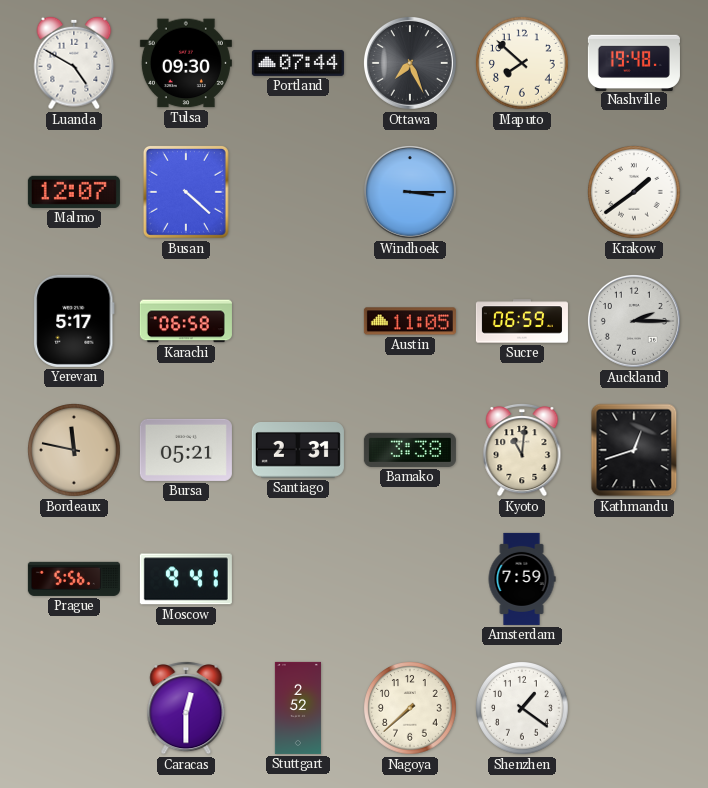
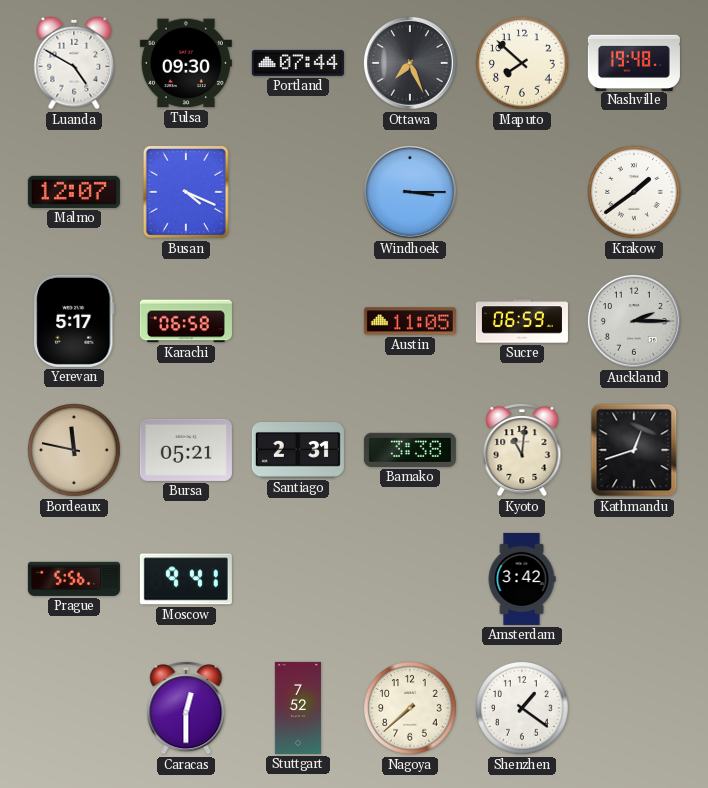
Busan: 4:22 -> 4:19
Amsterdam: 7:59 -> 3:42
Stuttgart: 2:52 -> 7:52
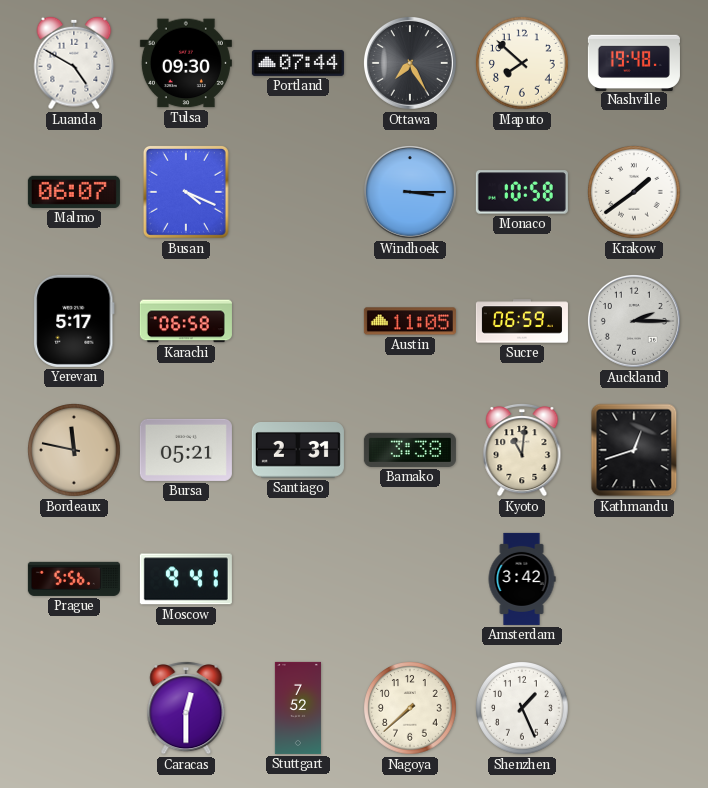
Ottawa: 7:26 -> 7:25
Malmo: 12:07 -> 06:07
Monaco: none -> 10:58
Shenzhen: 1:21 -> 1:26
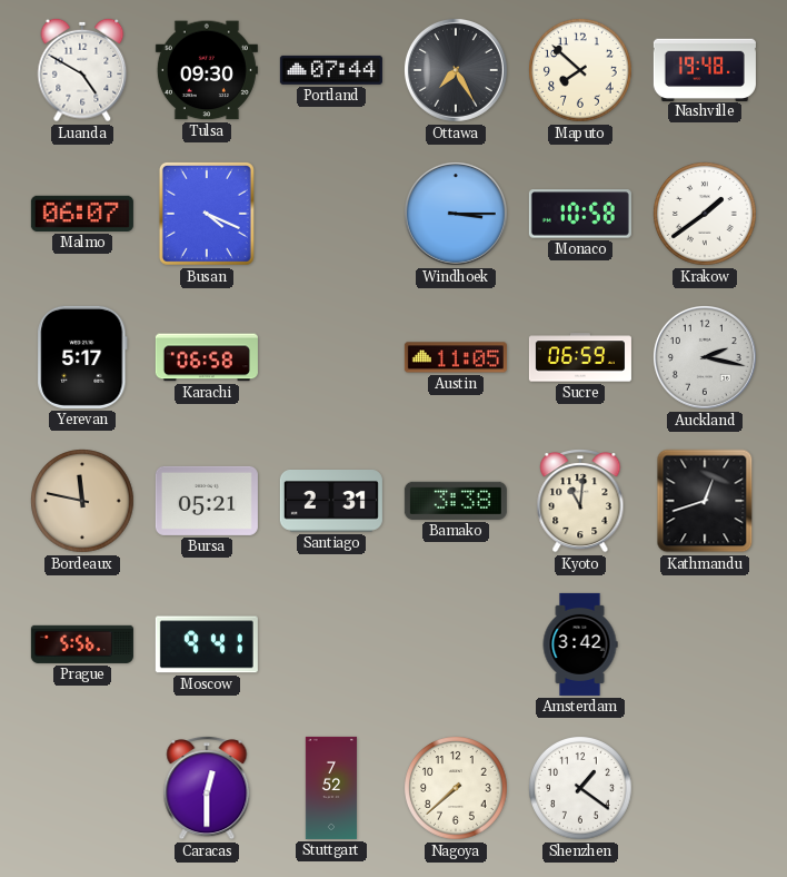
Auckland: 2:15 -> 2:17
Shenzhen: 1:26 -> 1:21
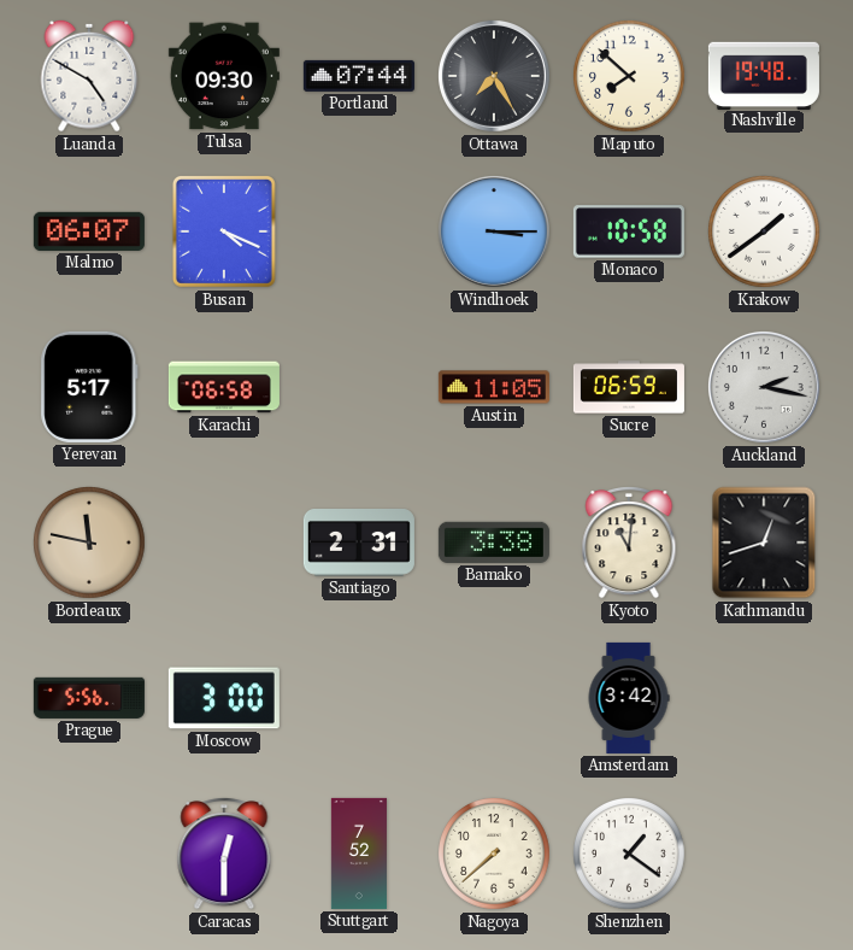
Bursa: 05:21 -> none
Moscow: 9:41 -> 3:00
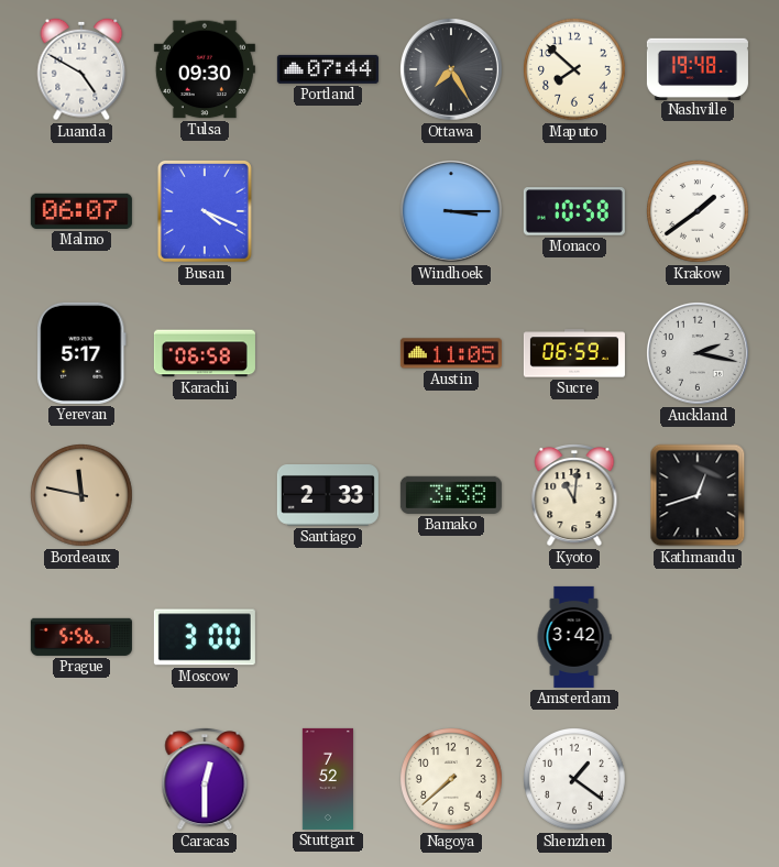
Santiago: 2:31 -> 2:33
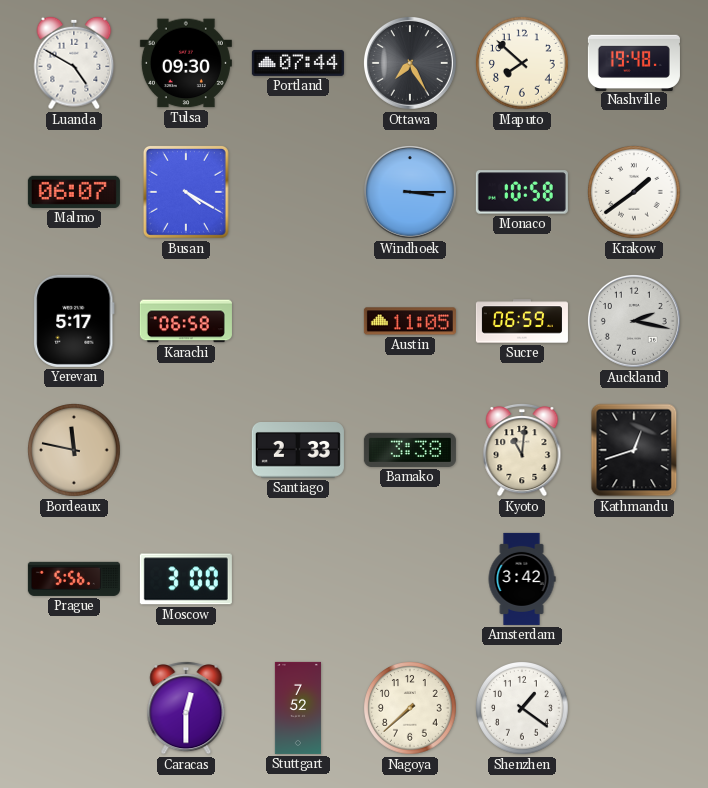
Busan: 4:19 -> 4:20
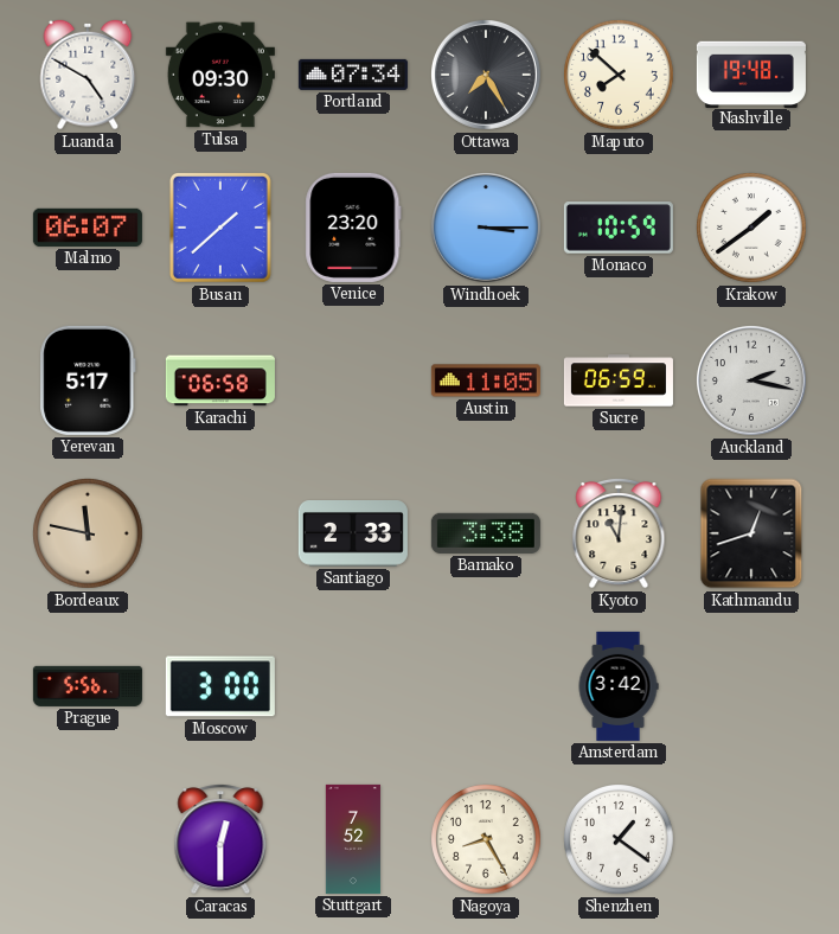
Portland: 07:44 -> 07:34
Busan: 4:20 -> 1:38
Venice: none -> 23:20
Monaco: 10:58 -> 10:59
Nagoya: 7:38 -> 8:25
